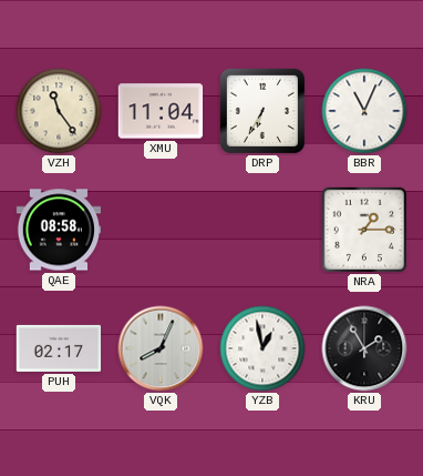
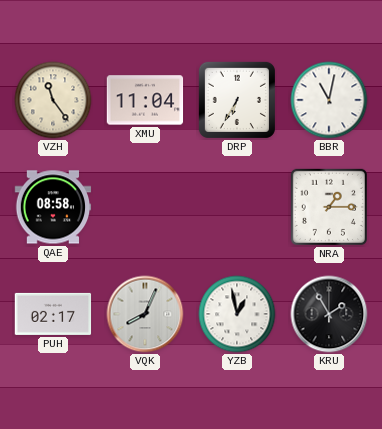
BBR: 11:04 -> 11:02
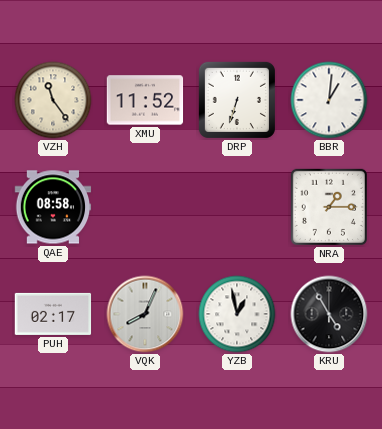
XMU: 11:04 -> 11:52
DRP: 6:35 -> 6:33
BBR: 11:02 -> 1:01
KRU: 1:55 -> 4:55
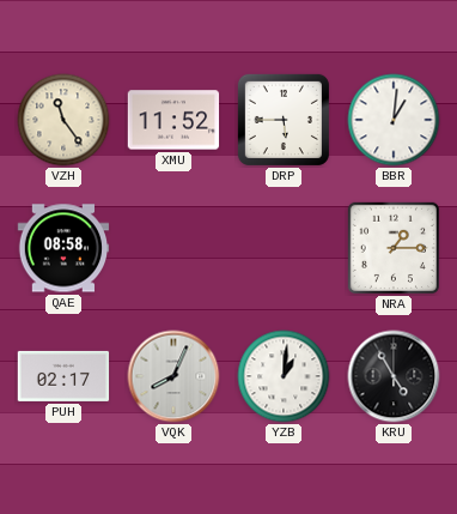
DRP: 6:33 -> 5:45
YZB: 12:58 -> 1:01
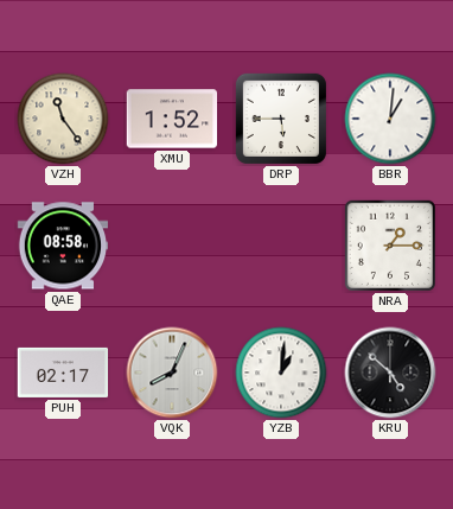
XMU: 11:52 -> 1:52
KRU: 4:55 -> 4:52
